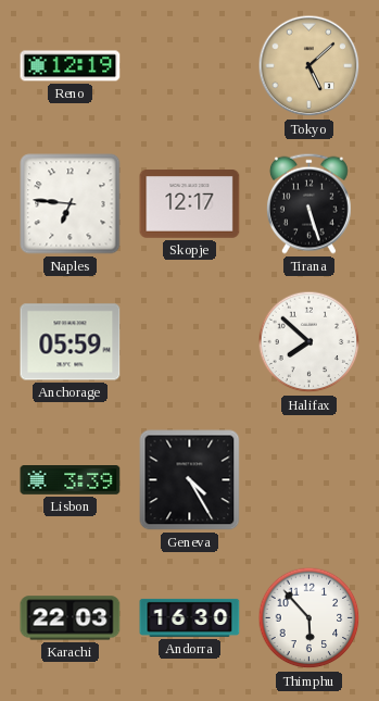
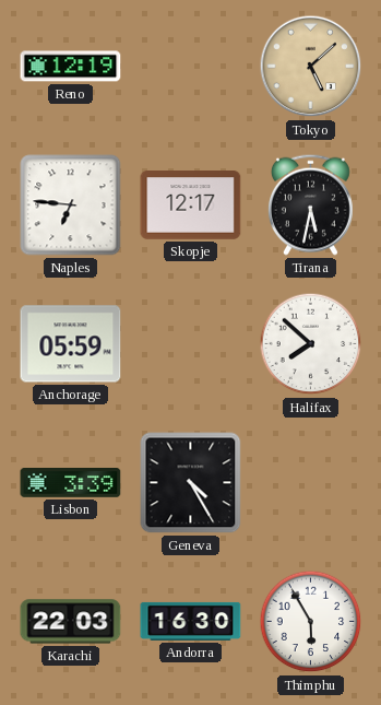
Tirana: 5:27 -> 5:32
Thimphu: 5:53 -> 5:55
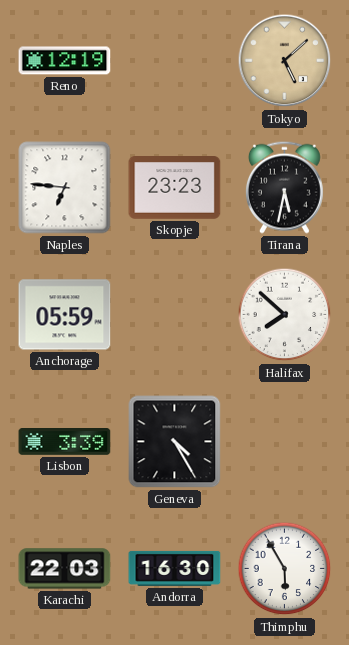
Skopje: 12:17 -> 23:23
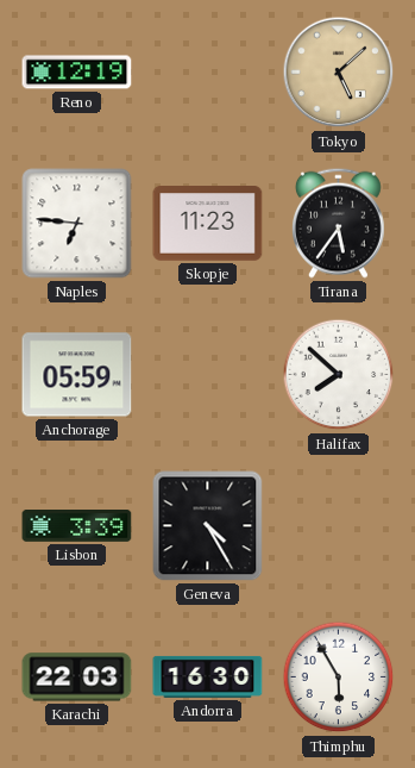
Skopje: 23:23 -> 11:23
Tirana: 5:32 -> 5:36
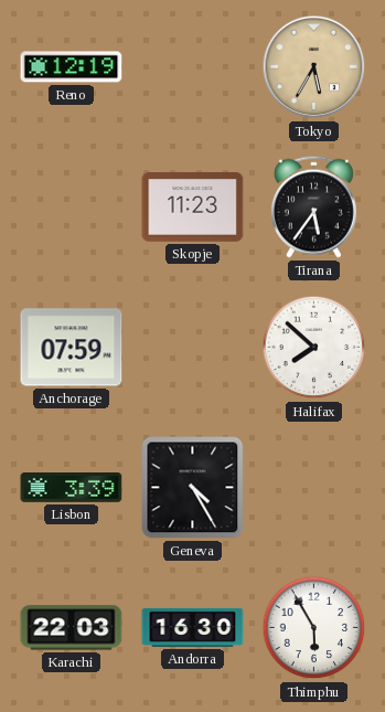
Tokyo: 5:08 -> 5:35
Naples: 6:46 -> none
Anchorage: 05:59 -> 07:59
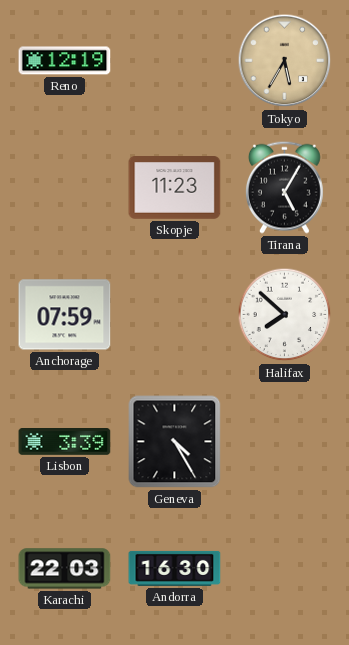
Tirana: 5:36 -> 5:05
Thimphu: 5:55 -> none
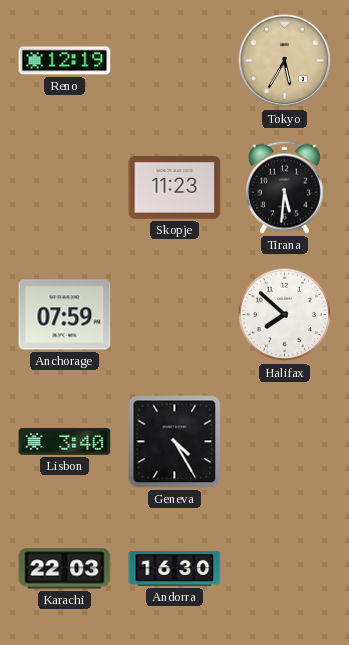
Tirana: 5:05 -> 5:31
Lisbon: 3:39 -> 3:40
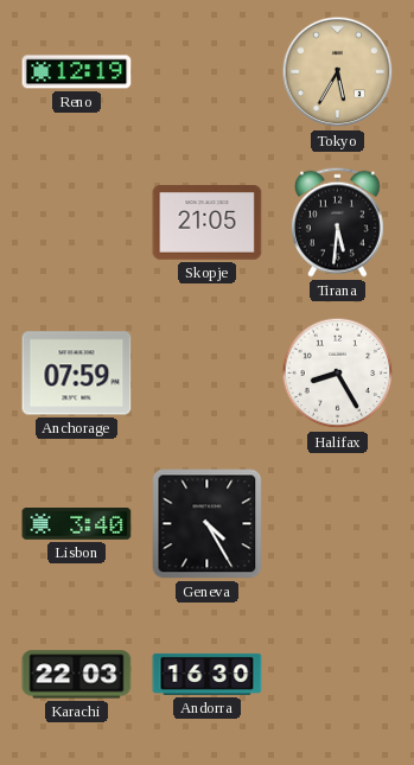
Skopje: 11:23 -> 21:05
Halifax: 7:52 -> 8:25
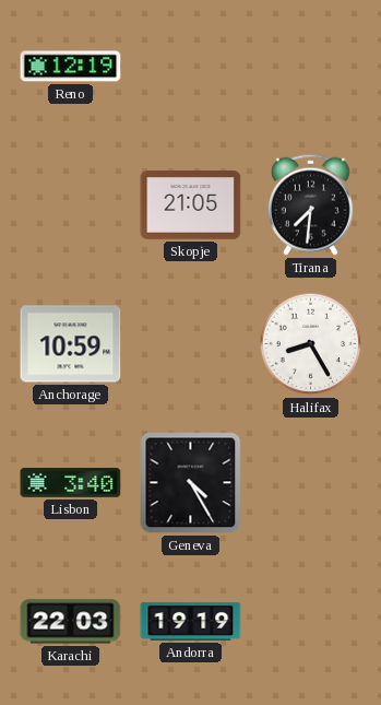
Tokyo: 5:35 -> none
Tirana: 5:31 -> 7:31
Anchorage: 07:59 -> 10:59
Andorra: 16:30 -> 19:19
